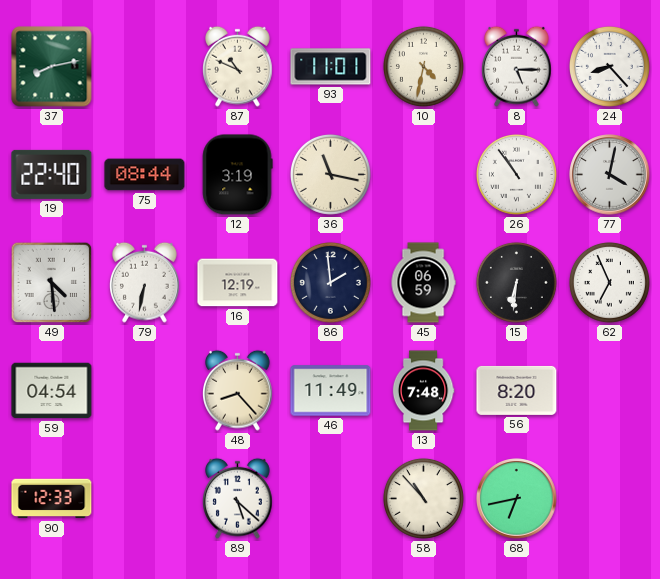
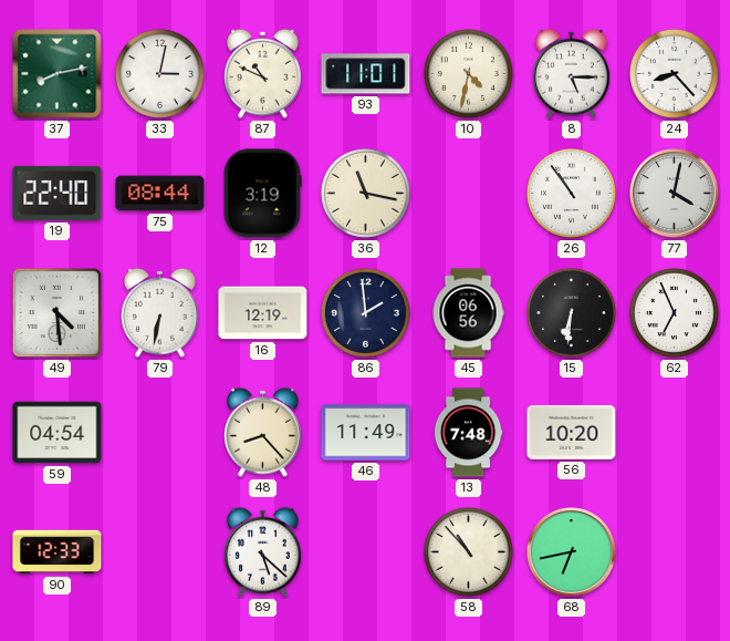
33: none -> 3:02
45: 06:59 -> 06:56
56: 8:20 -> 10:20
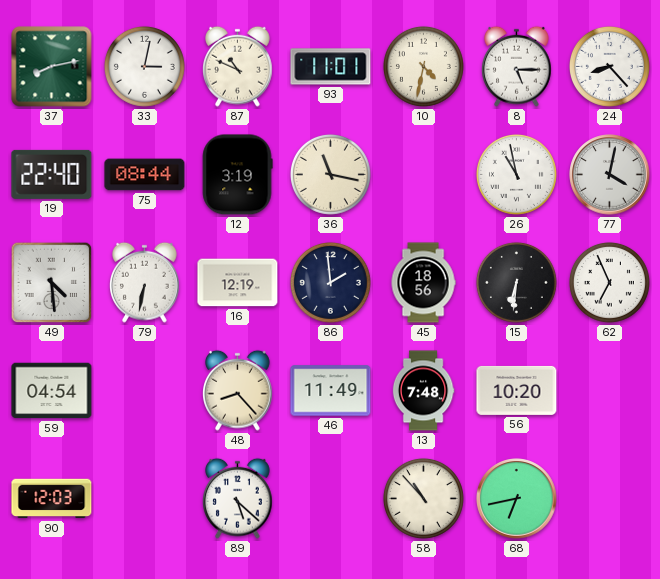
26: 10:54 -> 10:58
45: 06:56 -> 18:56
90: 12:33 -> 12:03
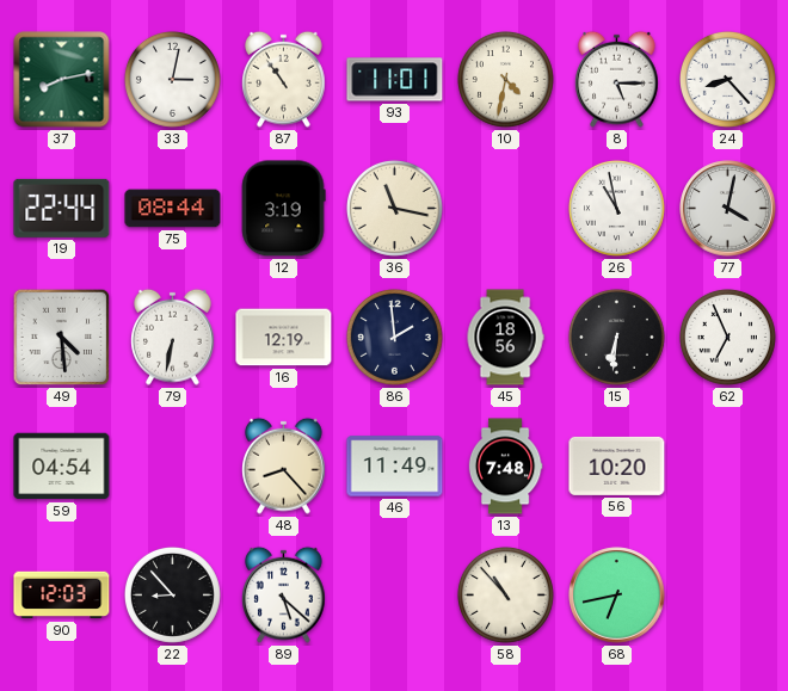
87: 10:49 -> 10:54
19: 22:40 -> 22:44
22: none -> 8:53
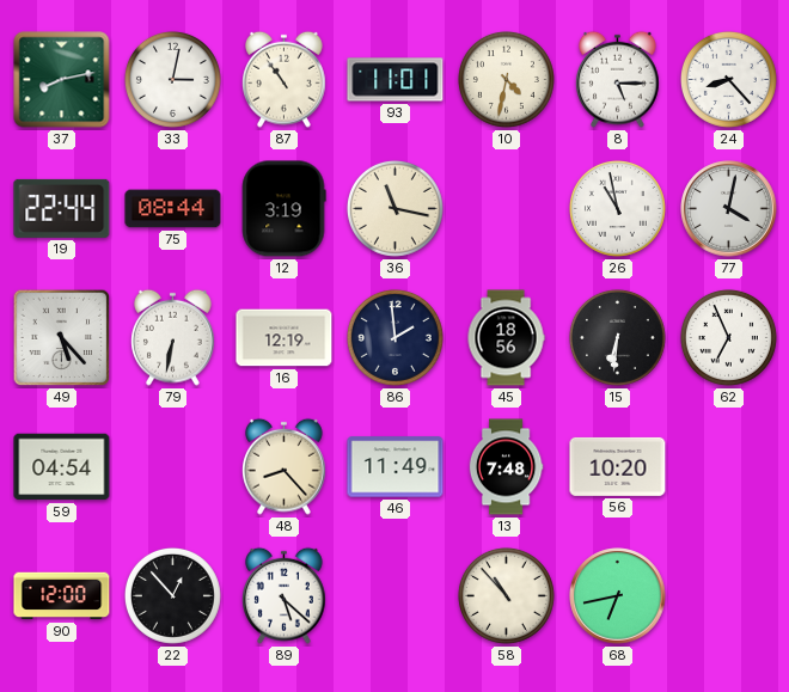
49: 4:29 -> 5:23
90: 12:03 -> 12:00
22: 8:53 -> 12:53
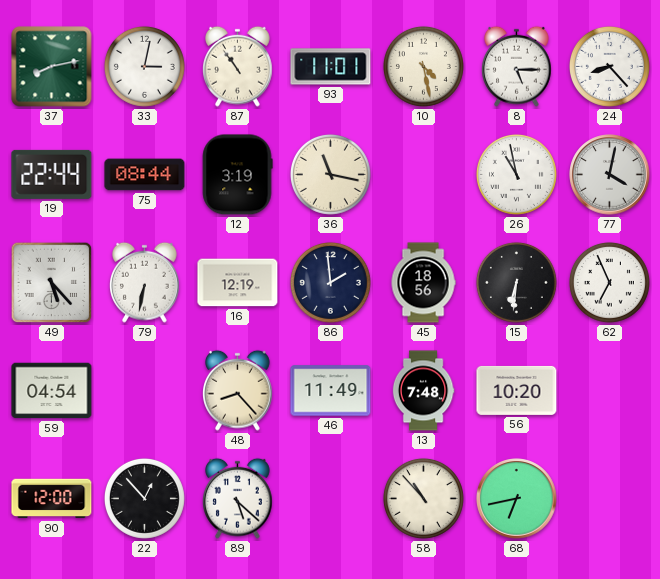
10: 4:32 -> 4:28
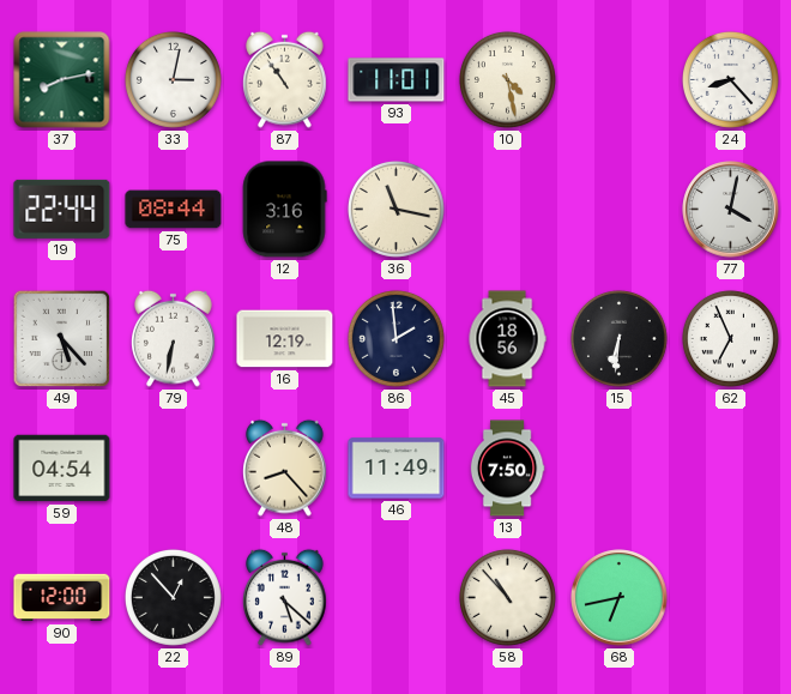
8: 5:15 -> none
12: 3:19 -> 3:16
26: 10:58 -> none
13: 7:48 -> 7:50
56: 10:20 -> none
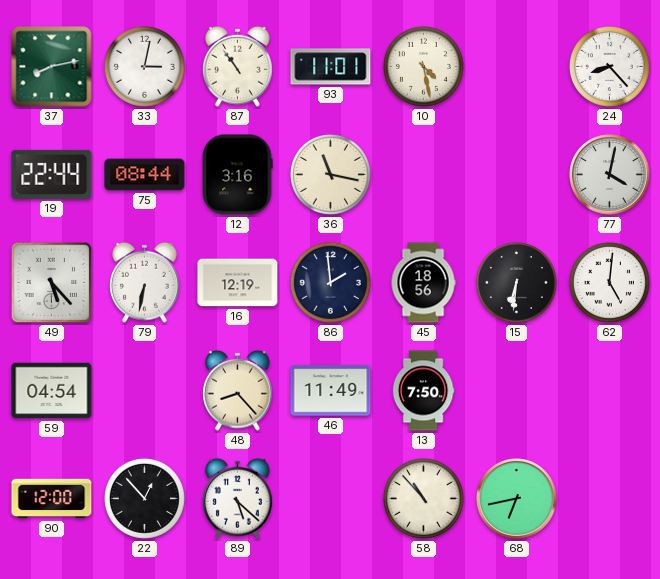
62: 6:56 -> 5:01
